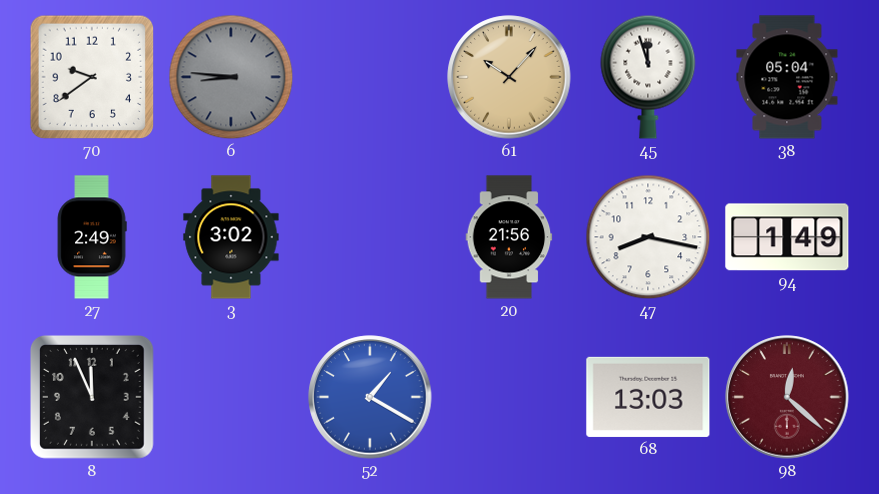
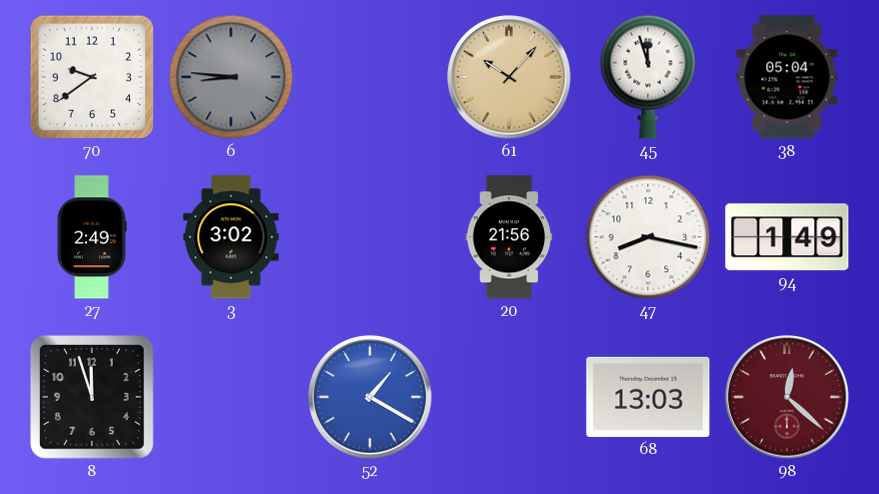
8: 11:56 -> 11:57
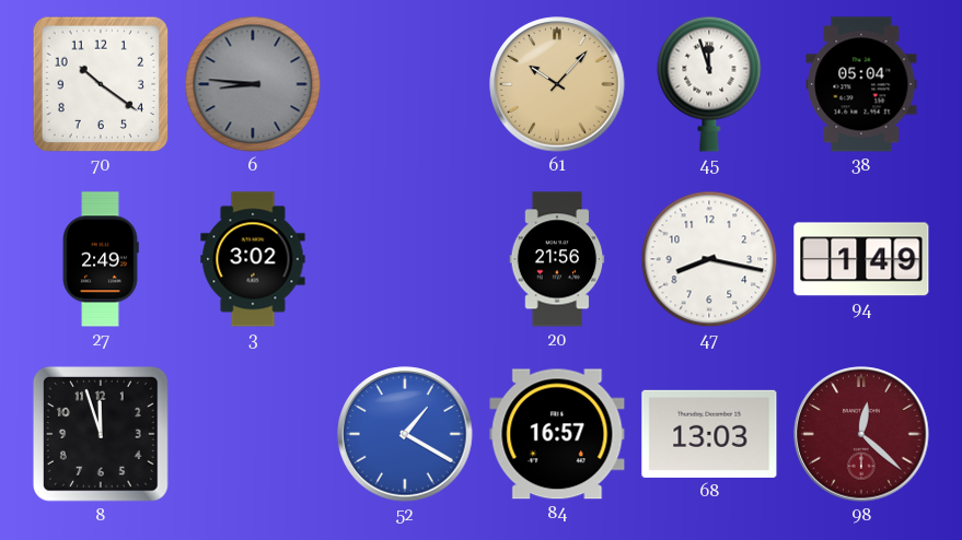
70: 9:39 -> 10:21
84: none -> 16:57
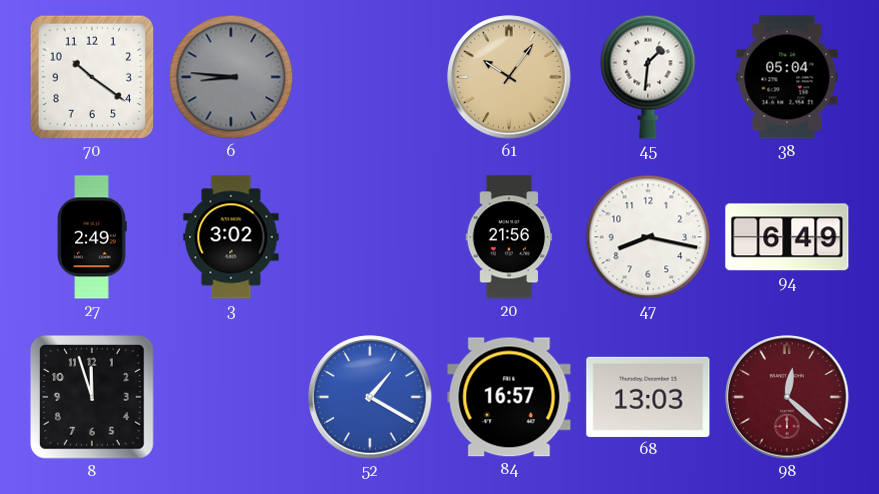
61: 10:07 -> 10:06
45: 11:57 -> 1:31
94: 1:49 -> 6:49
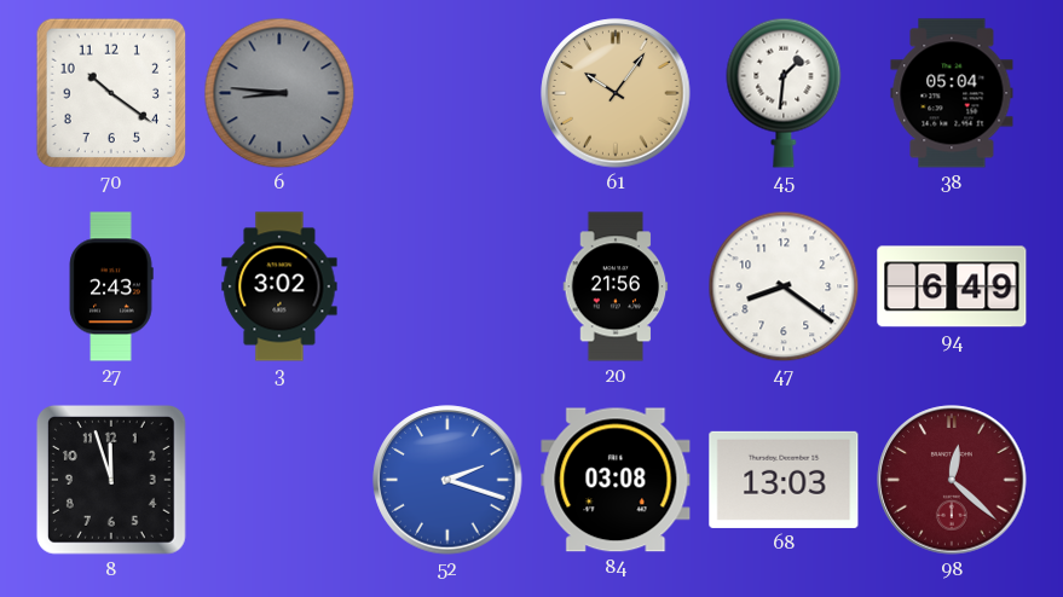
27: 2:49 -> 2:43
47: 8:17 -> 8:21
52: 1:20 -> 2:18
84: 16:57 -> 03:08
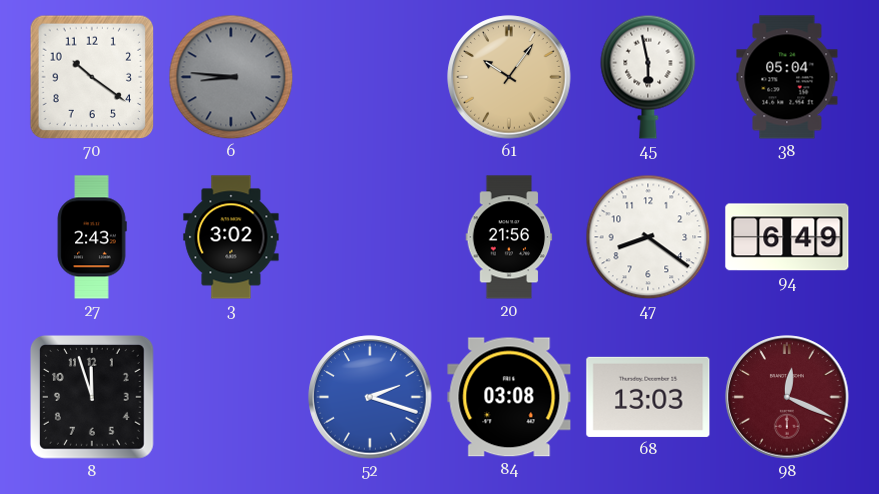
45: 1:31 -> 5:58
98: 12:22 -> 12:19
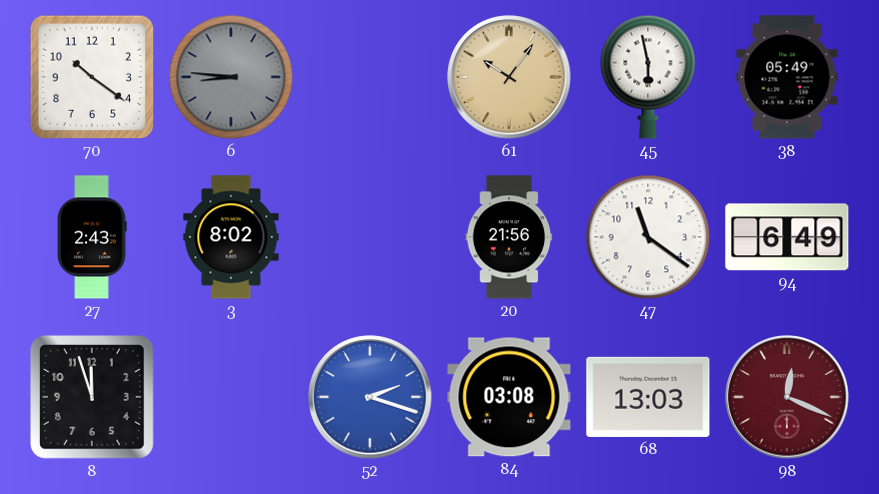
38: 05:04 -> 05:49
3: 3:02 -> 8:02
47: 8:21 -> 11:21
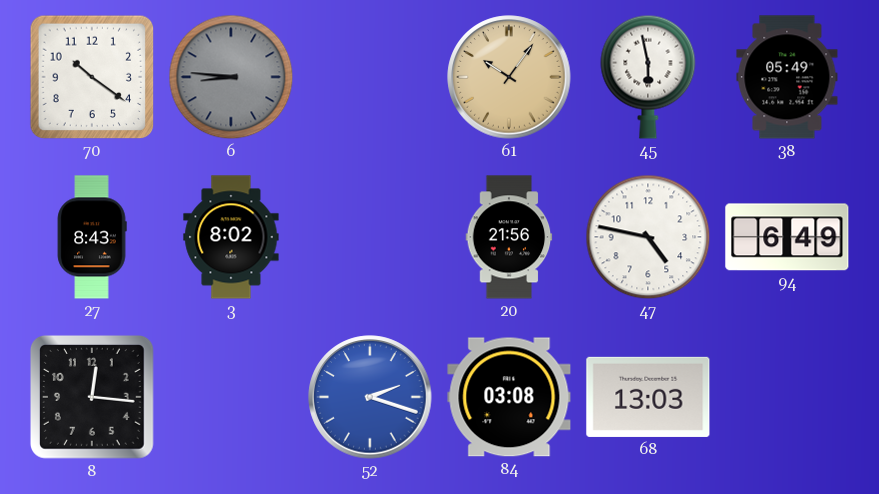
27: 2:43 -> 8:43
47: 11:21 -> 4:47
8: 11:57 -> 12:16
98: 12:19 -> none
